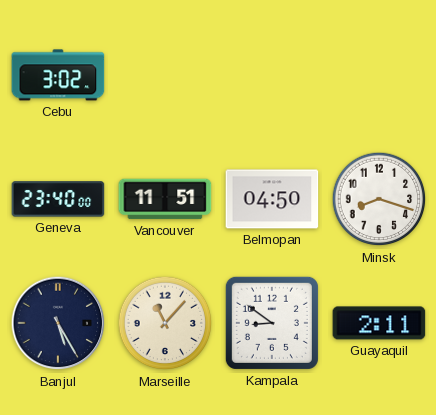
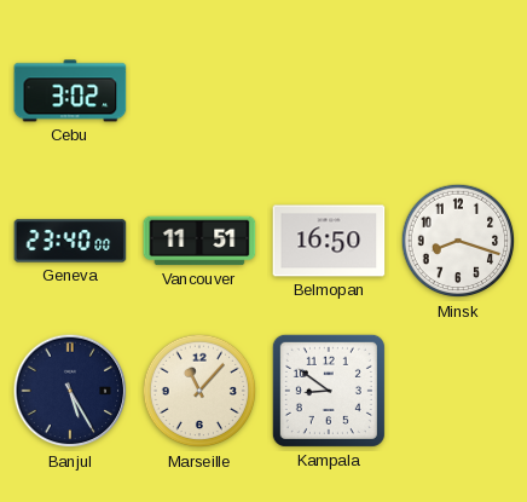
Belmopan: 04:50 -> 16:50
Guayaquil: 2:11 -> none
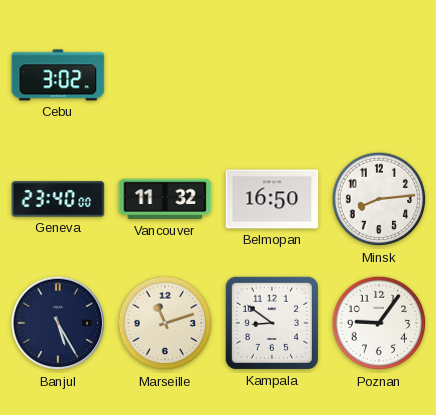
Vancouver: 11:51 -> 11:32
Minsk: 8:18 -> 8:14
Marseille: 11:07 -> 11:12
Poznan: none -> 9:06
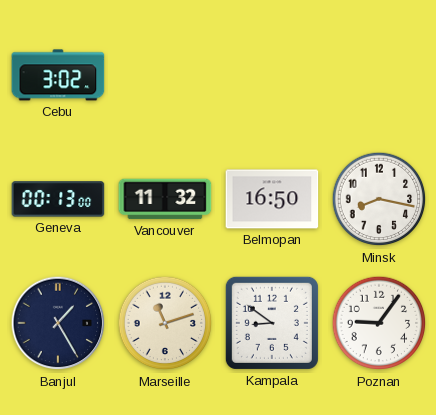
Geneva: 23:40 -> 00:13
Minsk: 8:14 -> 8:17
Banjul: 5:25 -> 1:25
